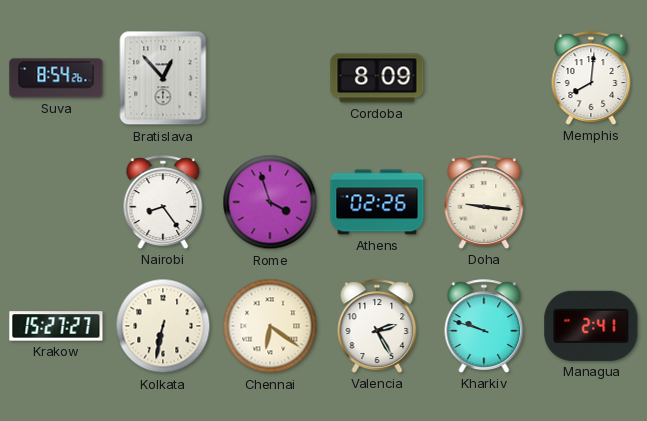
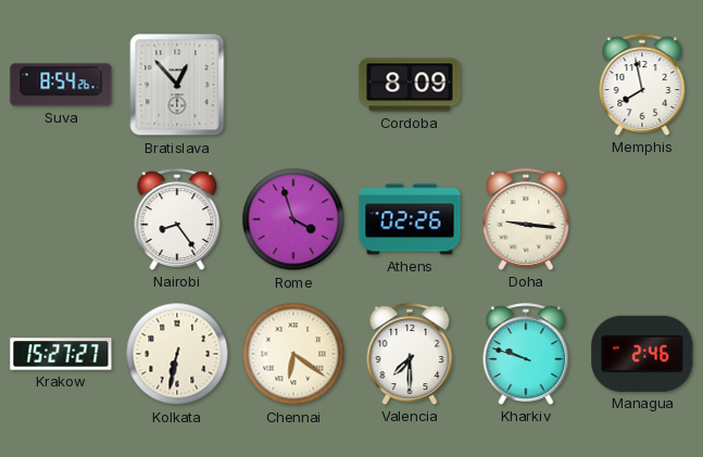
Memphis: 8:01 -> 7:58
Valencia: 2:25 -> 7:30
Managua: 2:41 -> 2:46
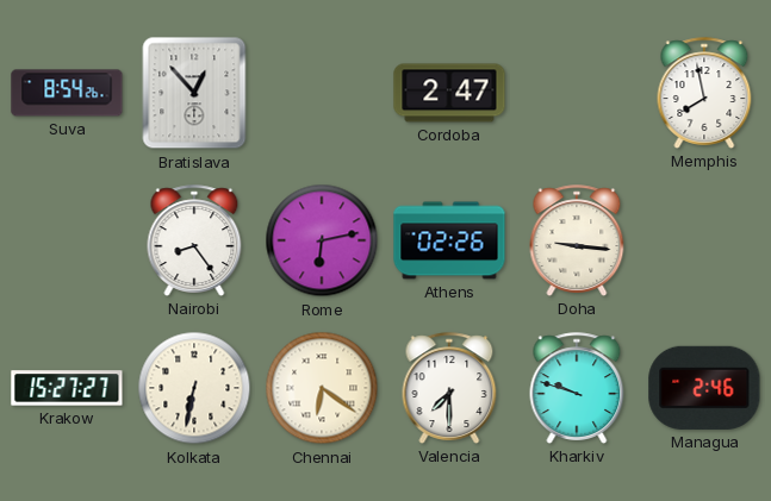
Cordoba: 8:09 -> 2:47
Rome: 3:57 -> 6:13
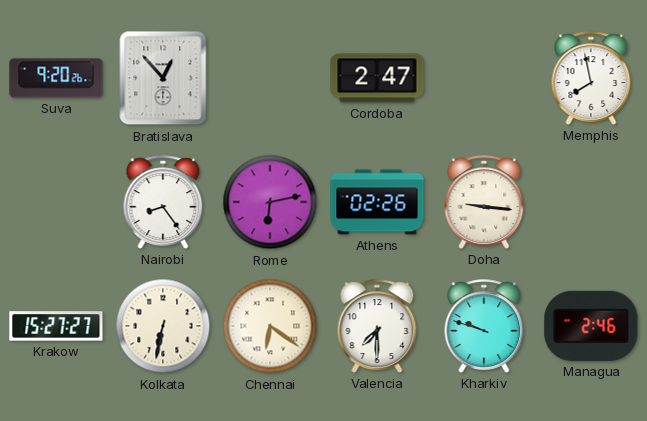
Suva: 8:54 -> 9:20
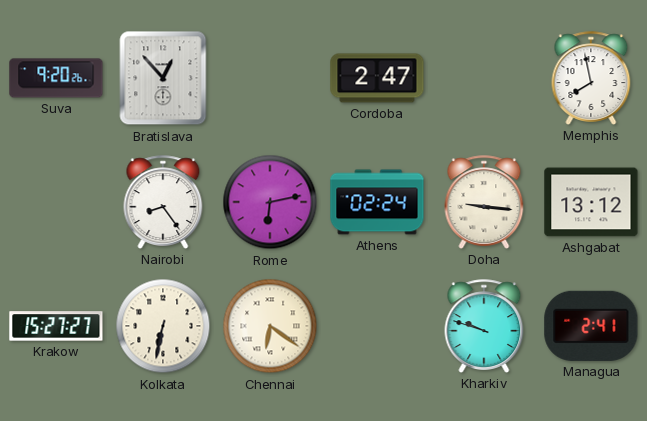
Athens: 02:26 -> 02:24
Ashgabat: none -> 13:12
Valencia: 7:30 -> none
Managua: 2:46 -> 2:41
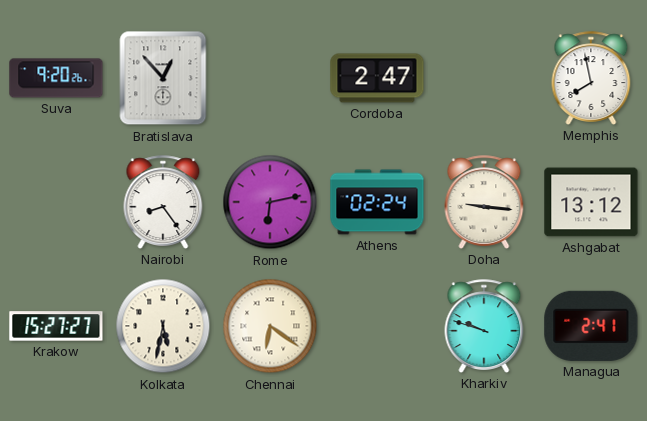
Kolkata: 6:32 -> 5:32
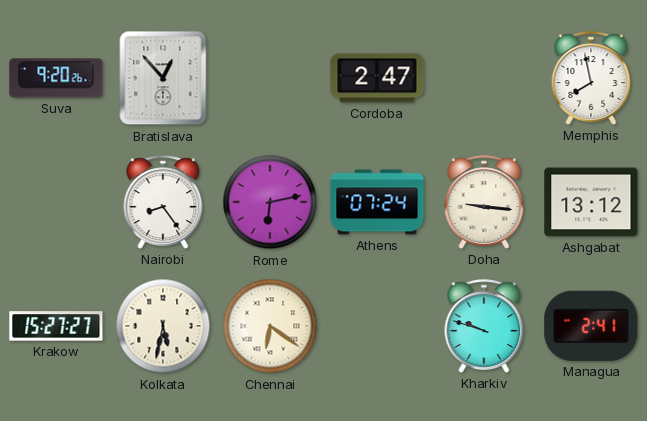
Athens: 02:24 -> 07:24
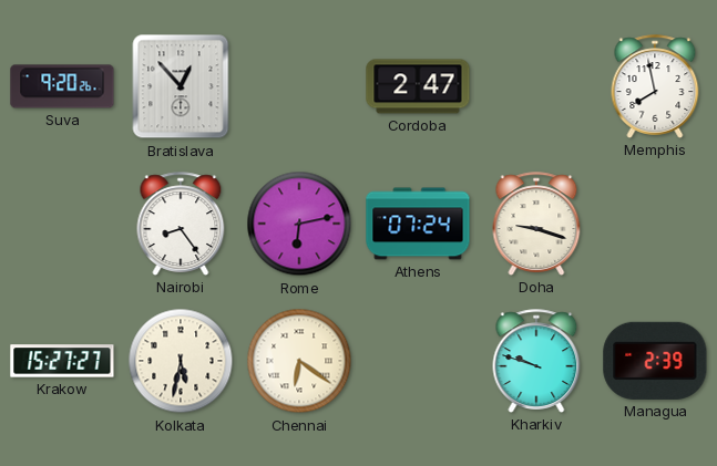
Doha: 9:16 -> 9:18
Ashgabat: 13:12 -> none
Managua: 2:41 -> 2:39
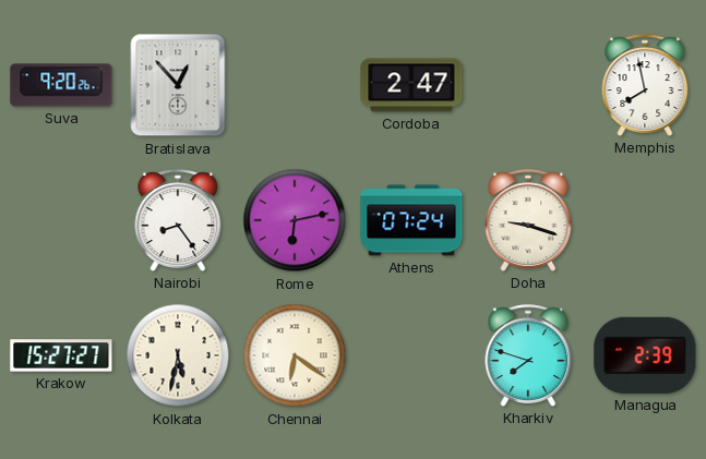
Kharkiv: 9:48 -> 7:48
